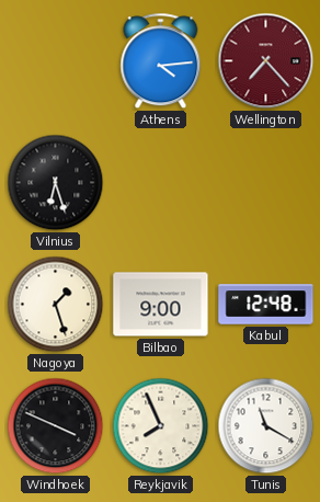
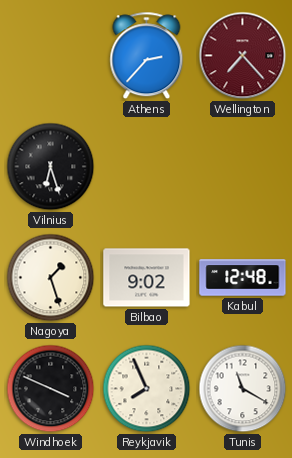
Athens: 4:14 -> 2:37
Bilbao: 9:00 -> 9:02
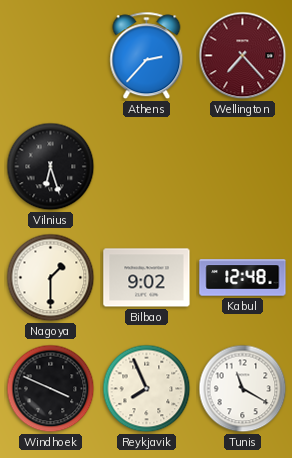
Nagoya: 1:27 -> 1:30
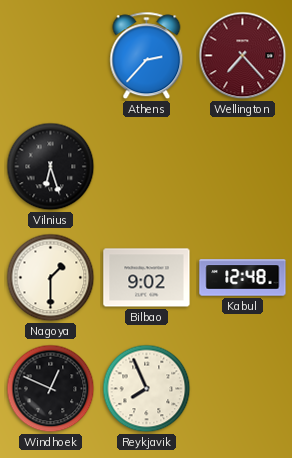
Windhoek: 3:49 -> 12:49
Tunis: 11:20 -> none
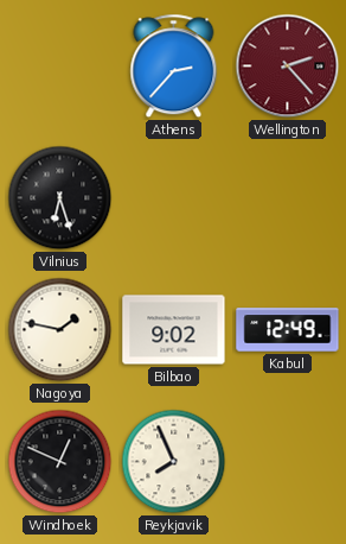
Wellington: 7:23 -> 2:23
Nagoya: 1:30 -> 1:47
Kabul: 12:48 -> 12:49
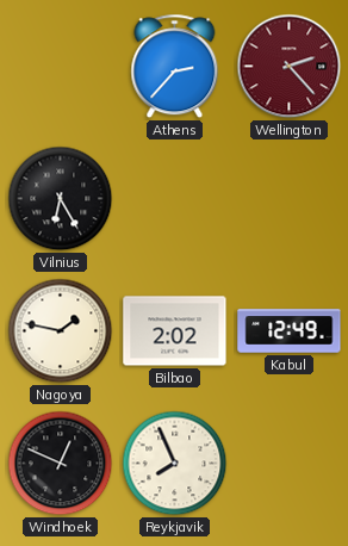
Vilnius: 6:27 -> 6:25
Bilbao: 9:02 -> 2:02
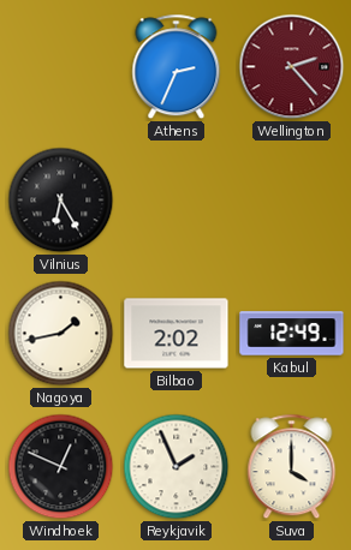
Athens: 2:37 -> 2:34
Nagoya: 1:47 -> 1:43
Reykjavik: 7:56 -> 1:56
Suva: none -> 4:00
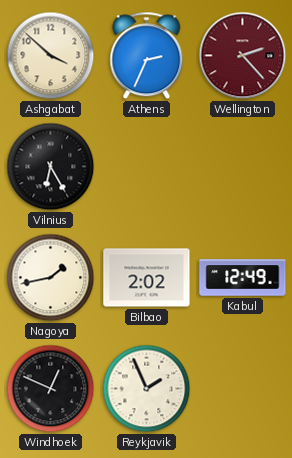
Ashgabat: none -> 3:52
Suva: 4:00 -> none
